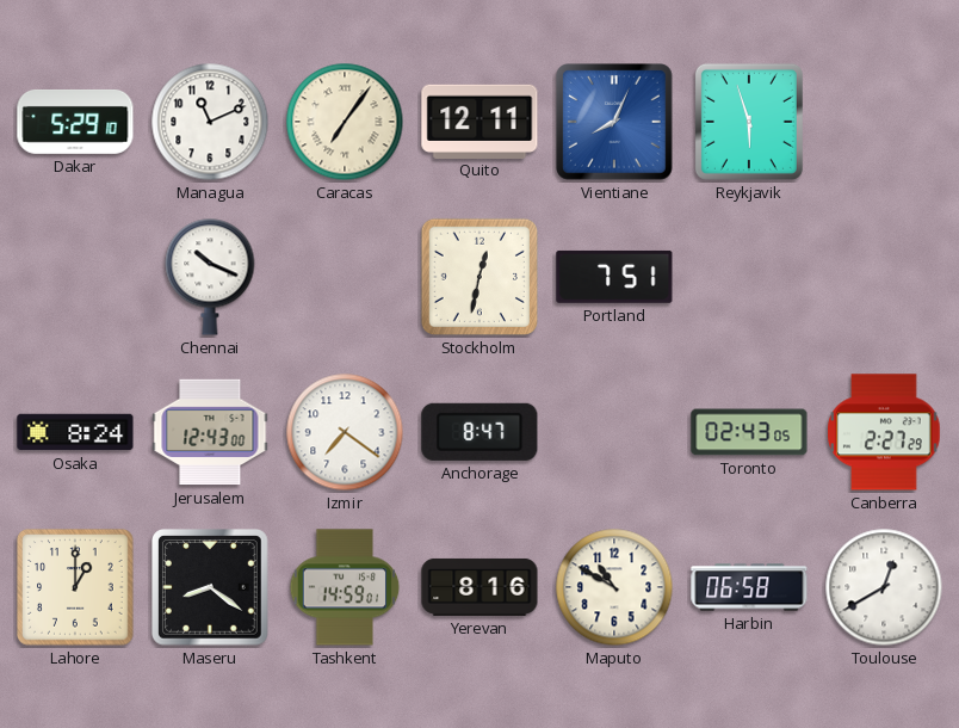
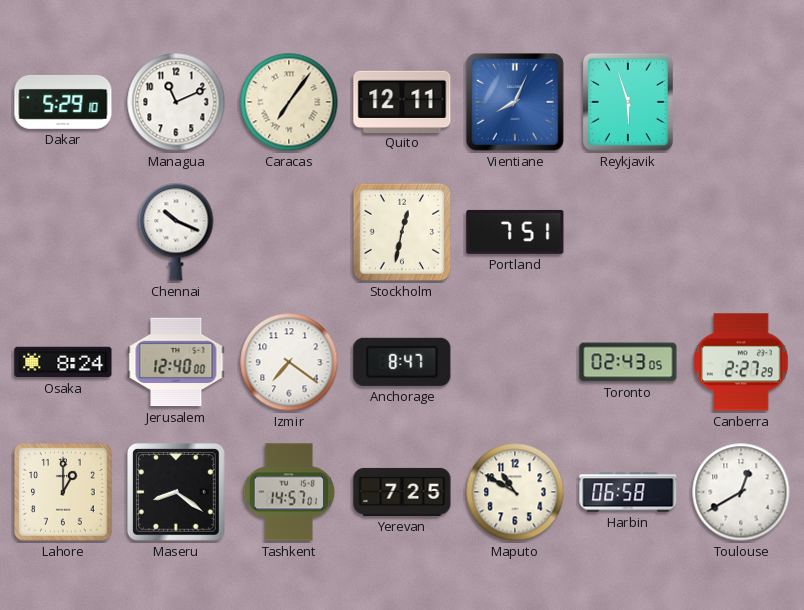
Jerusalem: 12:43 -> 12:40
Tashkent: 14:59 -> 14:57
Yerevan: 8:16 -> 7:25
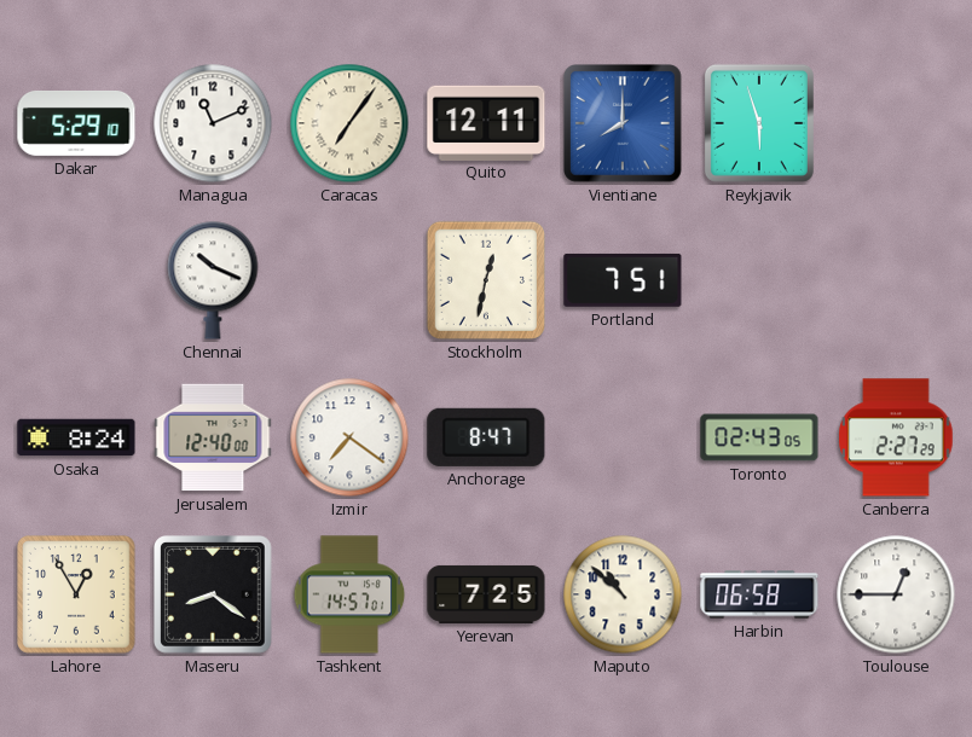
Vientiane: 8:04 -> 8:00
Lahore: 1:00 -> 12:55
Maputo: 10:50 -> 10:52
Toulouse: 12:40 -> 12:45
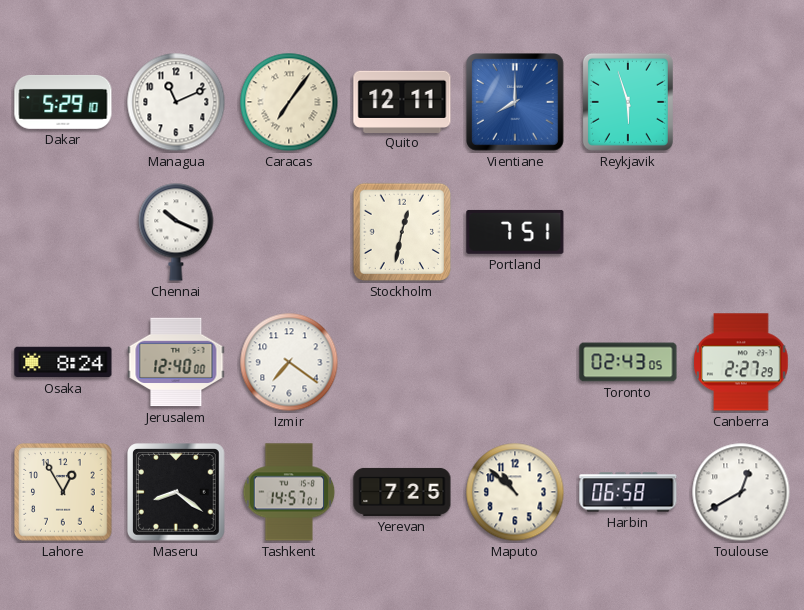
Anchorage: 8:47 -> none
Toulouse: 12:45 -> 12:40
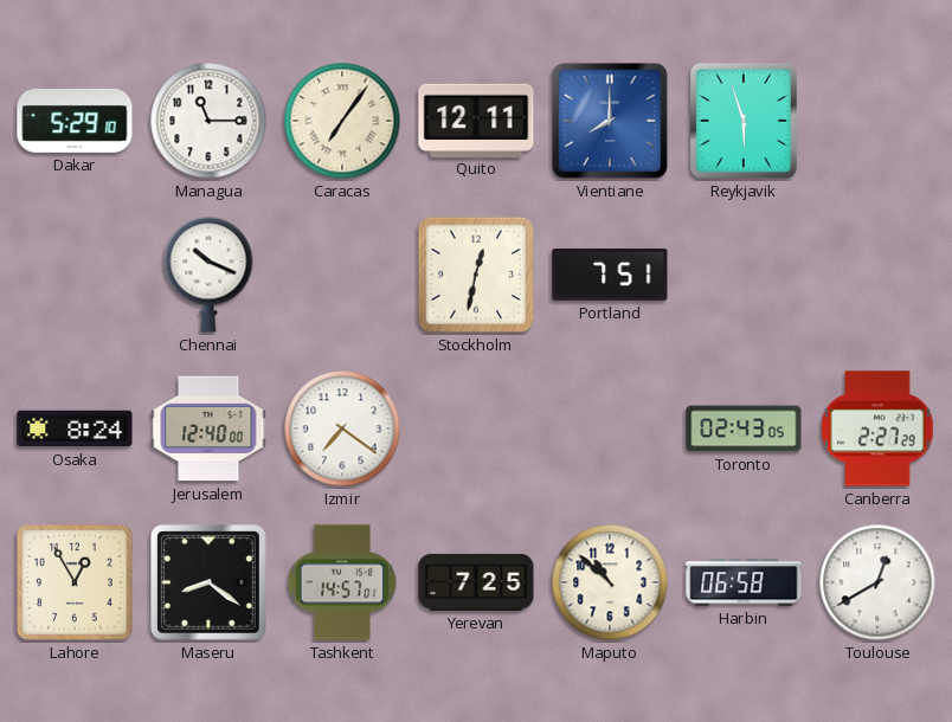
Managua: 11:11 -> 11:15
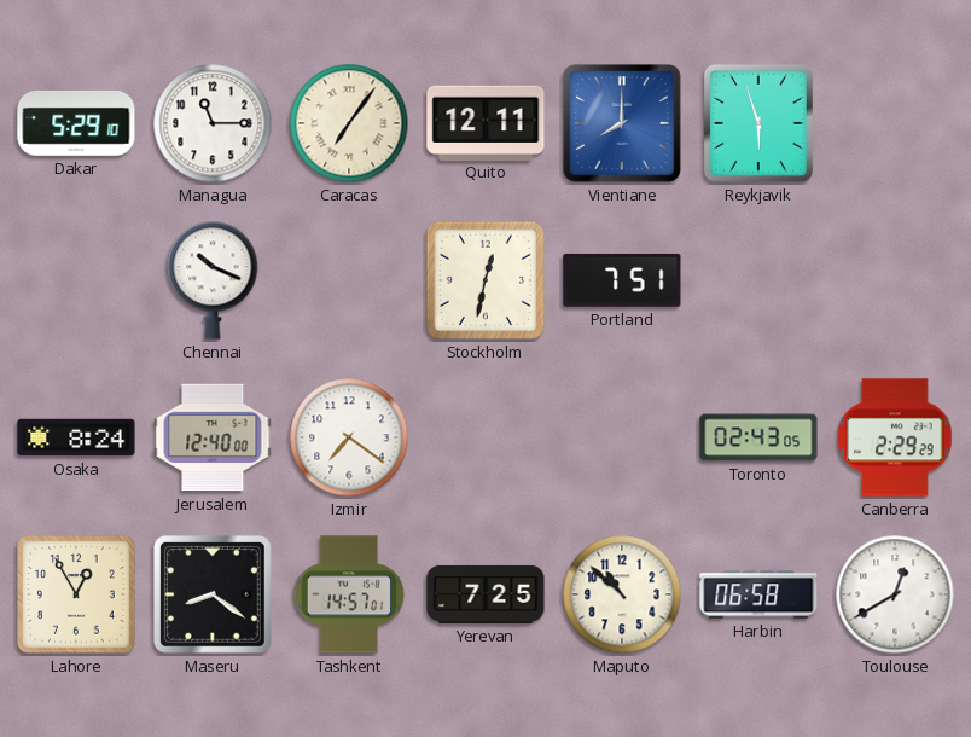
Canberra: 2:27 -> 2:29
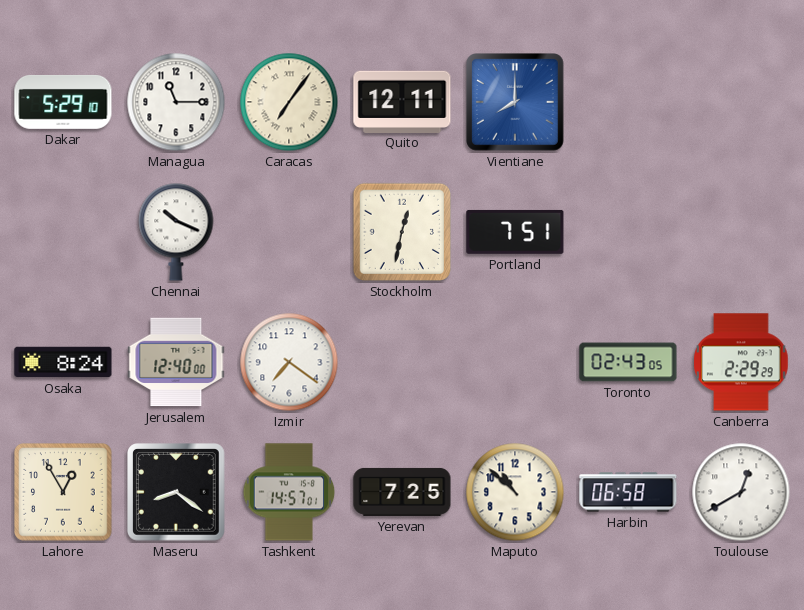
Reykjavik: 5:57 -> none
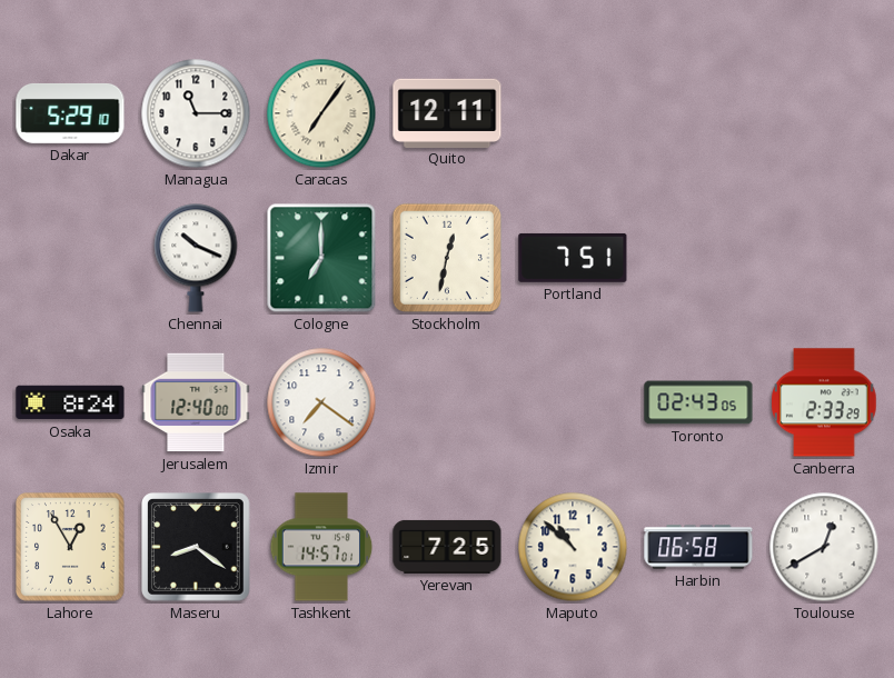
Vientiane: 8:00 -> none
Cologne: none -> 7:00
Canberra: 2:29 -> 2:33
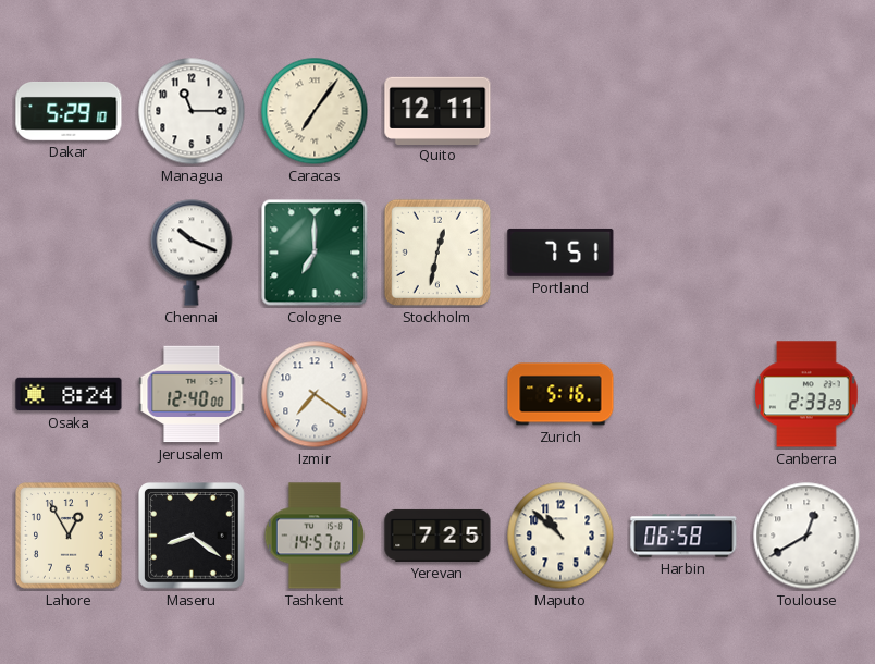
Zurich: none -> 5:16
Toronto: 02:43 -> none
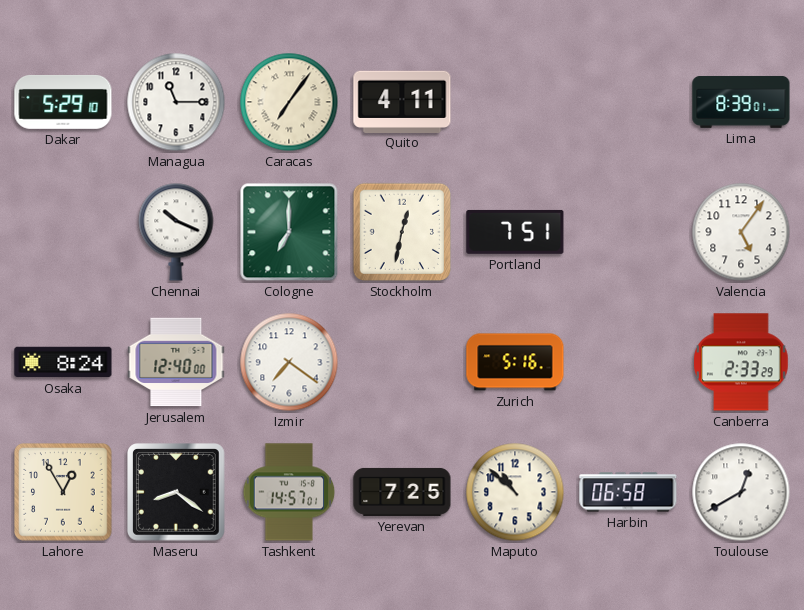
Quito: 12:11 -> 4:11
Lima: none -> 8:39
Valencia: none -> 5:06
